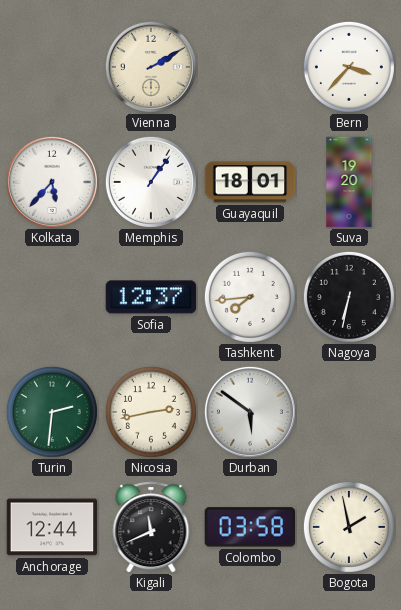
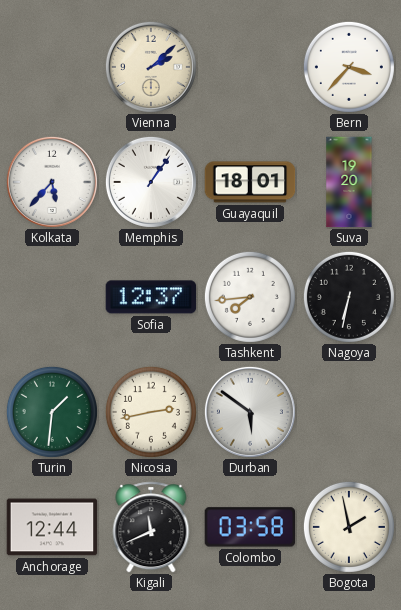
Vienna: 2:10 -> 2:08
Turin: 2:31 -> 1:31
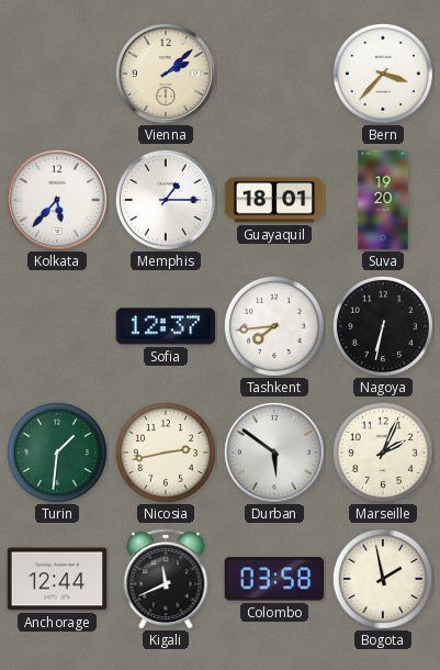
Memphis: 1:06 -> 1:15
Marseille: none -> 2:04
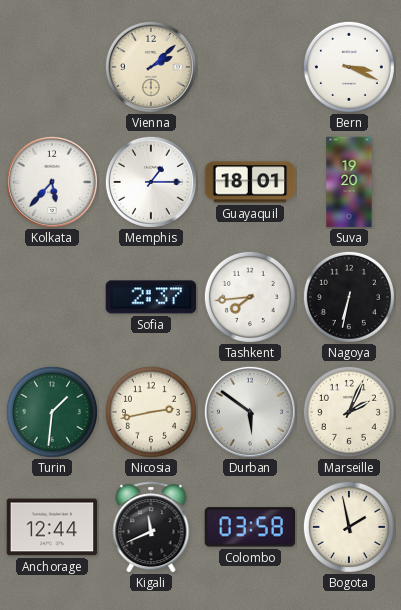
Bern: 3:37 -> 3:19
Sofia: 12:37 -> 2:37
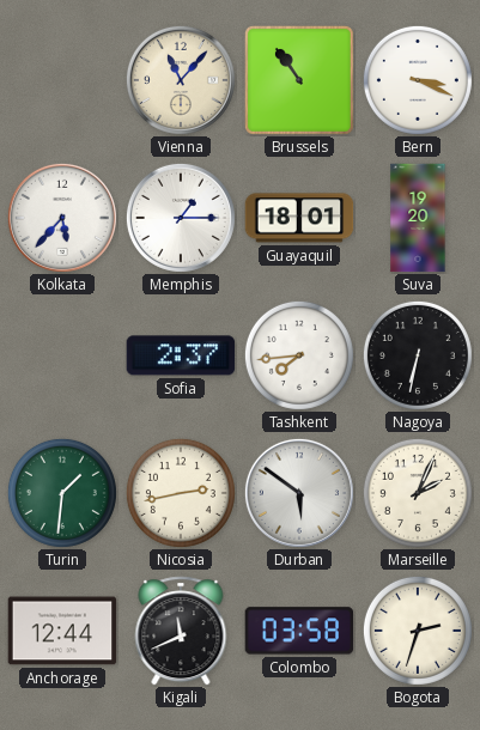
Vienna: 2:08 -> 11:07
Brussels: none -> 10:54
Bogota: 1:58 -> 2:33
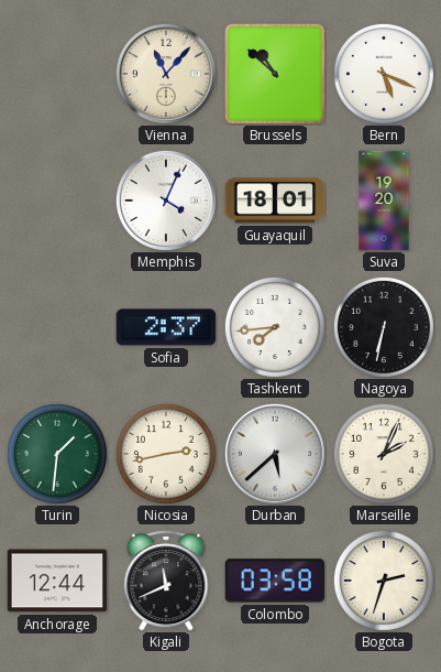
Brussels: 10:54 -> 10:52
Bern: 3:19 -> 5:19
Kolkata: 5:37 -> none
Memphis: 1:15 -> 4:04
Durban: 5:51 -> 5:38
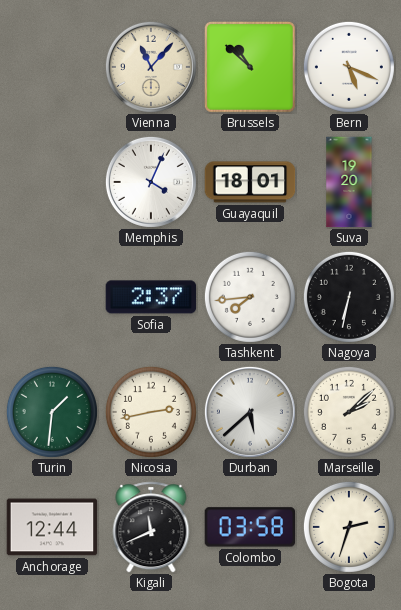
Marseille: 2:04 -> 2:08
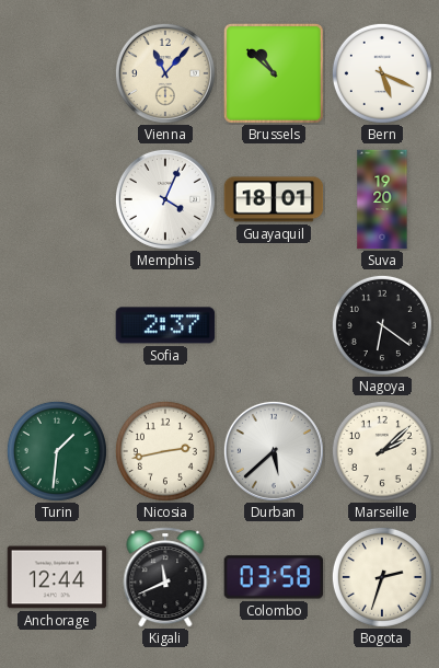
Tashkent: 7:44 -> none
Nagoya: 6:32 -> 6:21
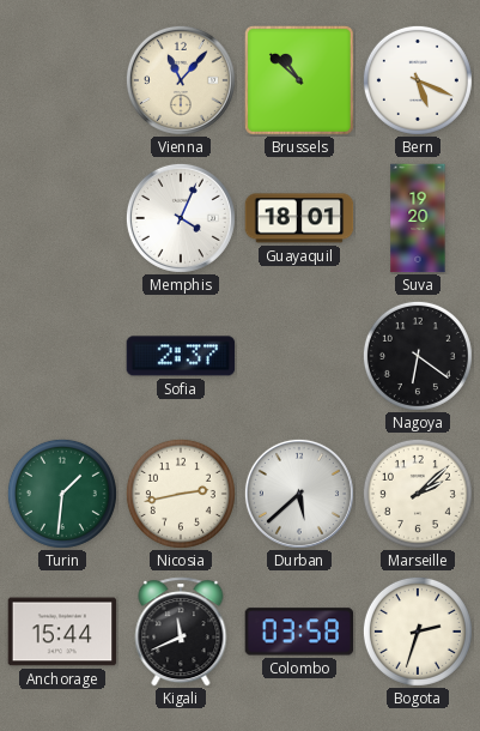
Anchorage: 12:44 -> 15:44
